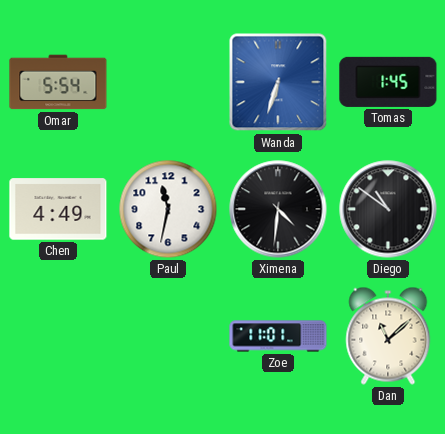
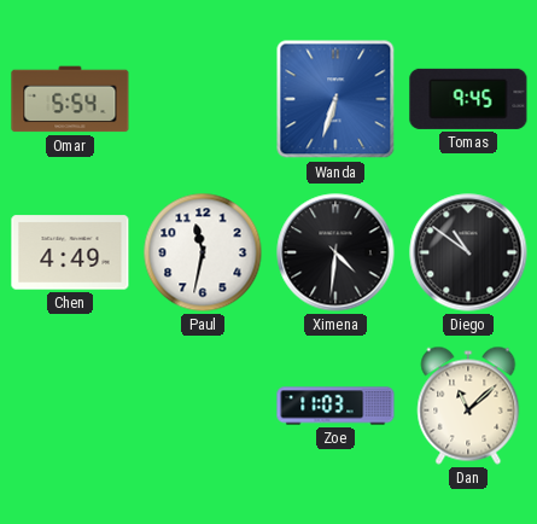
Tomas: 1:45 -> 9:45
Zoe: 11:01 -> 11:03
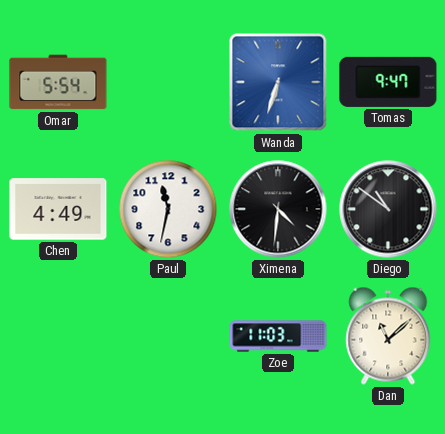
Tomas: 9:45 -> 9:47
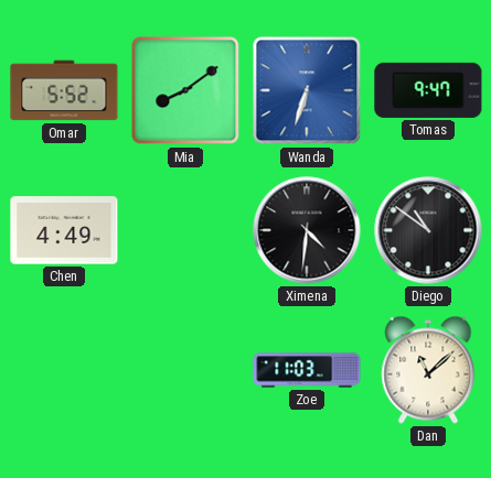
Omar: 5:54 -> 5:52
Mia: none -> 8:09
Paul: 11:32 -> none
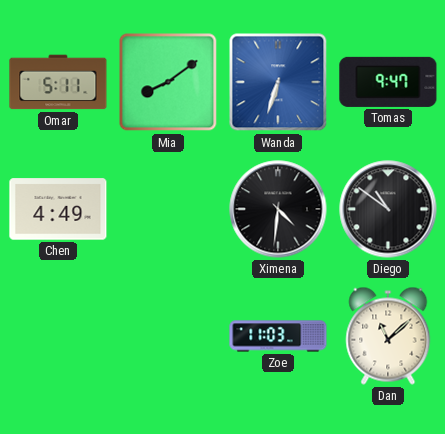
Omar: 5:52 -> 5:11
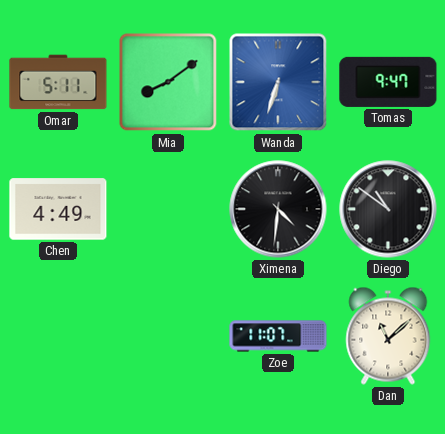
Zoe: 11:03 -> 11:07
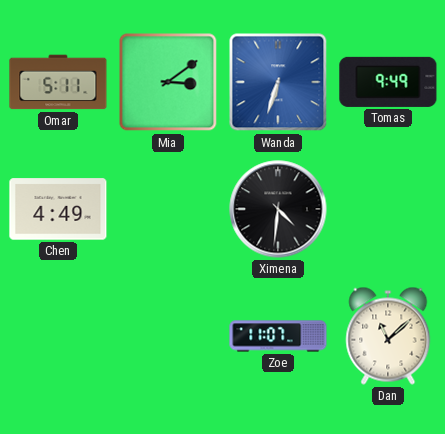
Mia: 8:09 -> 3:09
Tomas: 9:47 -> 9:49
Diego: 10:51 -> none
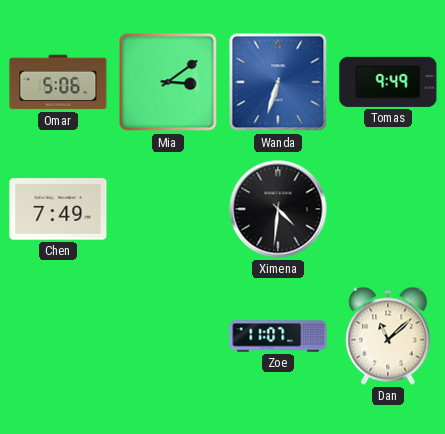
Omar: 5:11 -> 5:06
Chen: 4:49 -> 7:49
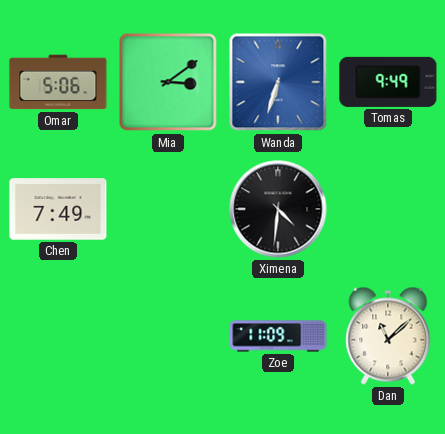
Zoe: 11:07 -> 11:09
